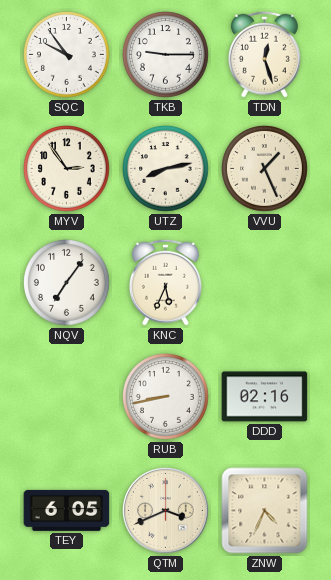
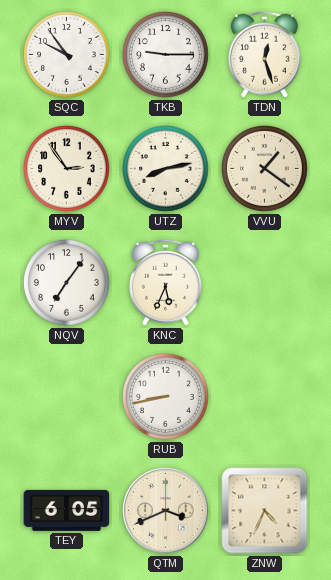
VVU: 1:26 -> 1:21
DDD: 02:16 -> none
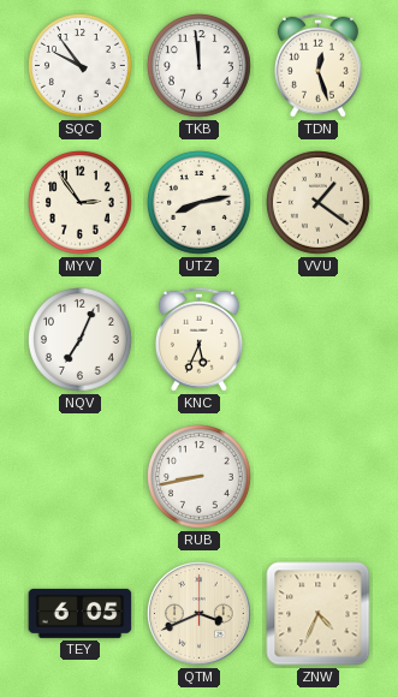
TKB: 9:15 -> 11:59
NQV: 7:06 -> 7:04
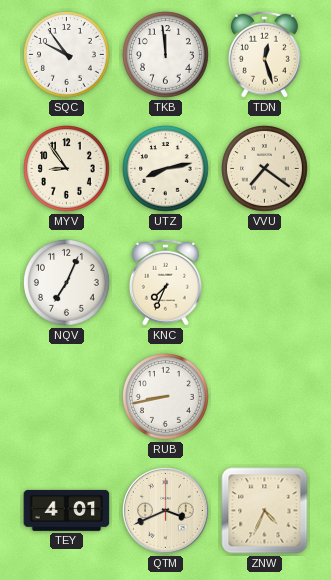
MYV: 2:54 -> 8:54
VVU: 1:21 -> 7:21
KNC: 5:34 -> 7:34
TEY: 6:05 -> 4:01
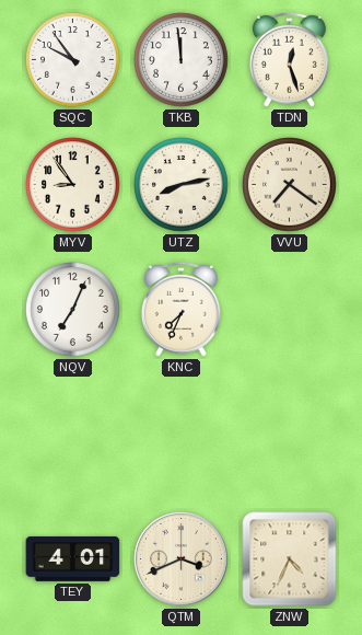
RUB: 8:43 -> none
